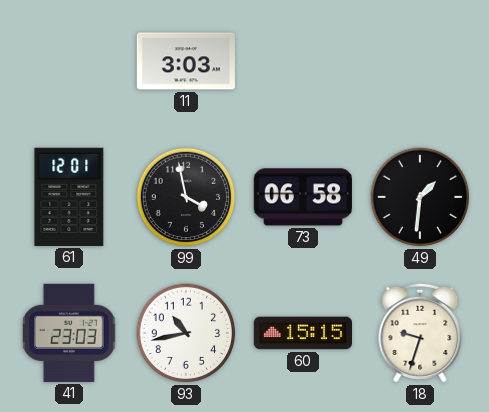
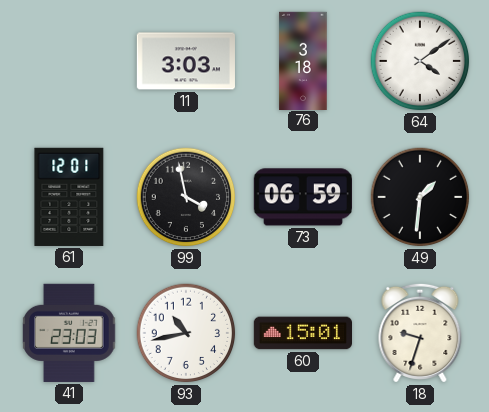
76: none -> 3:18
64: none -> 4:09
73: 06:58 -> 06:59
60: 15:15 -> 15:01
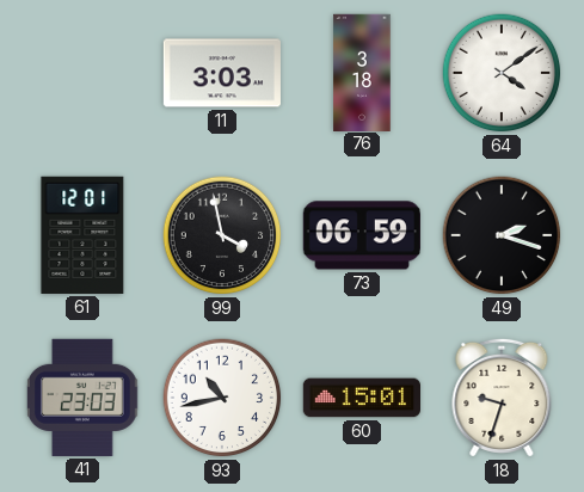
49: 1:31 -> 2:18
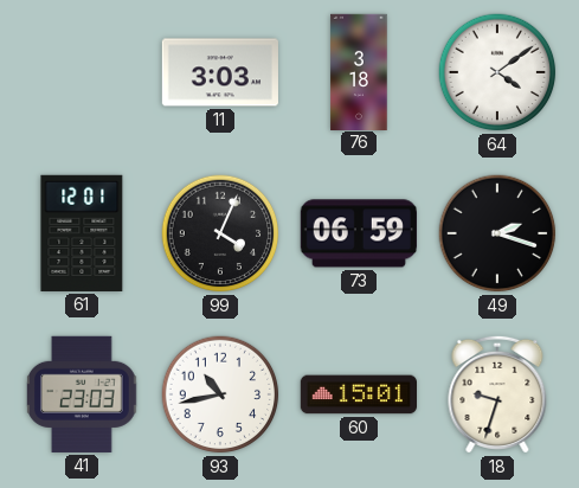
99: 3:58 -> 4:04
